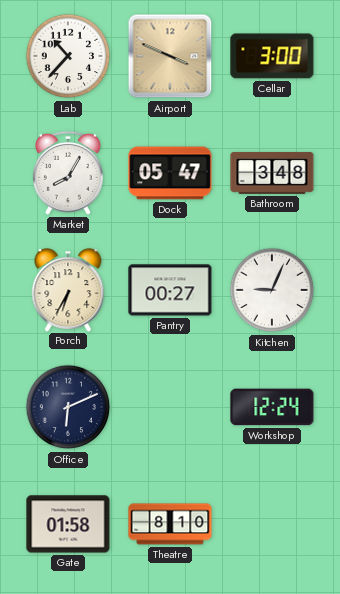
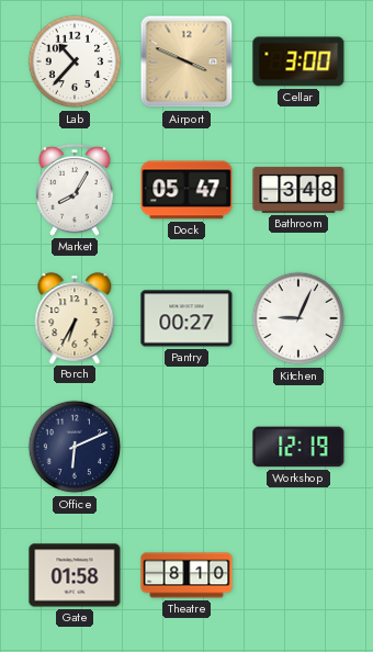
Workshop: 12:24 -> 12:19
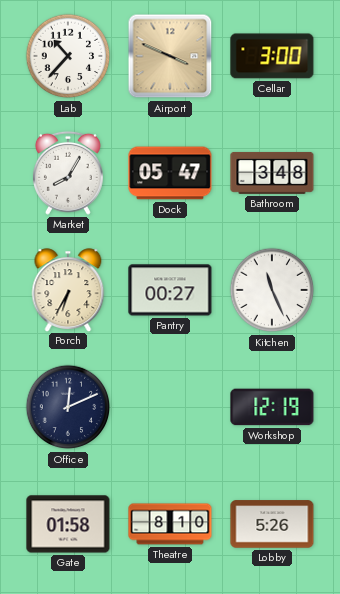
Kitchen: 9:04 -> 11:26
Office: 6:11 -> 12:11
Lobby: none -> 5:26
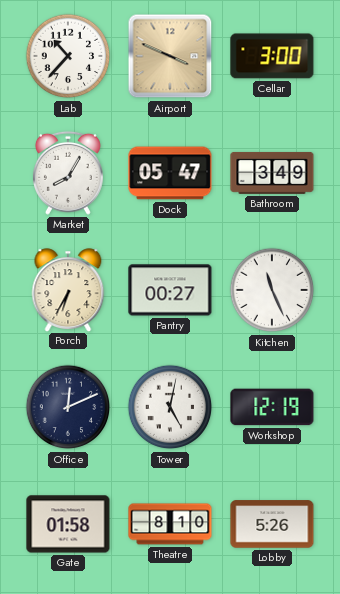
Bathroom: 3:48 -> 3:49
Tower: none -> 5:02
